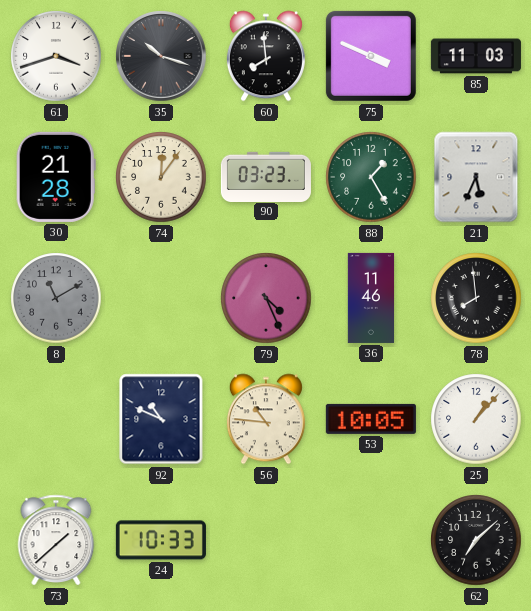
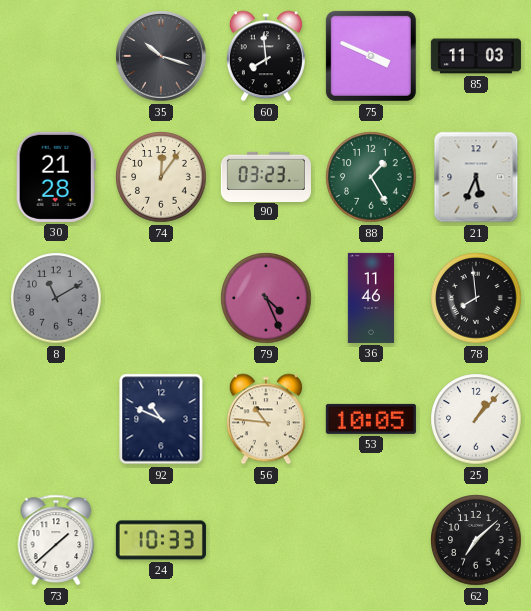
61: 3:42 -> none
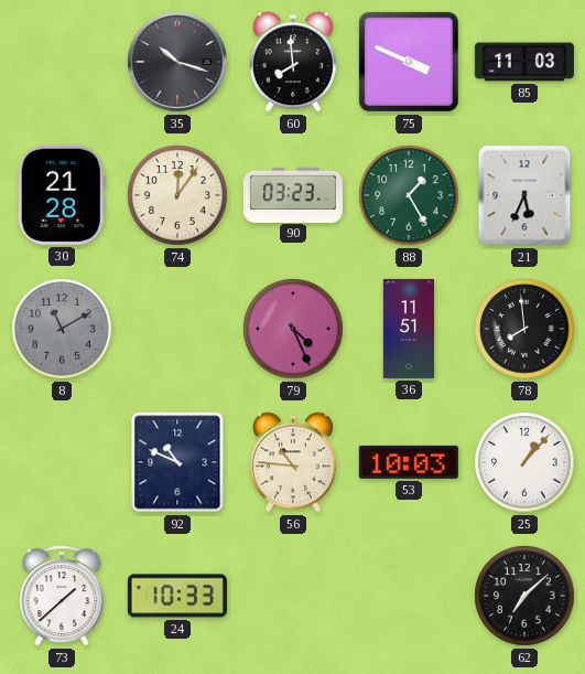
36: 11:46 -> 11:51
53: 10:05 -> 10:03
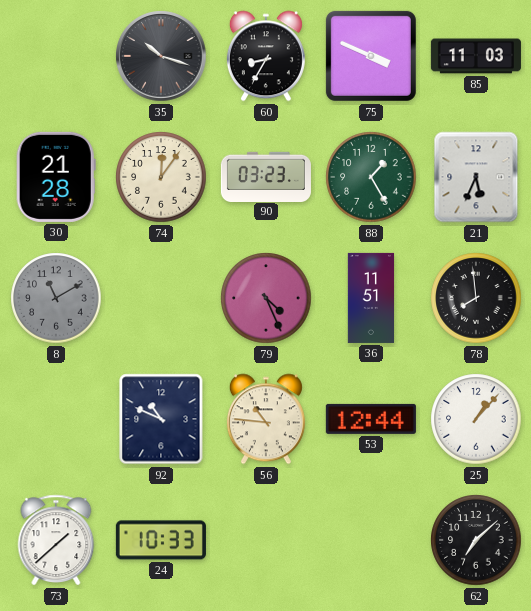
60: 7:59 -> 8:35
53: 10:03 -> 12:44
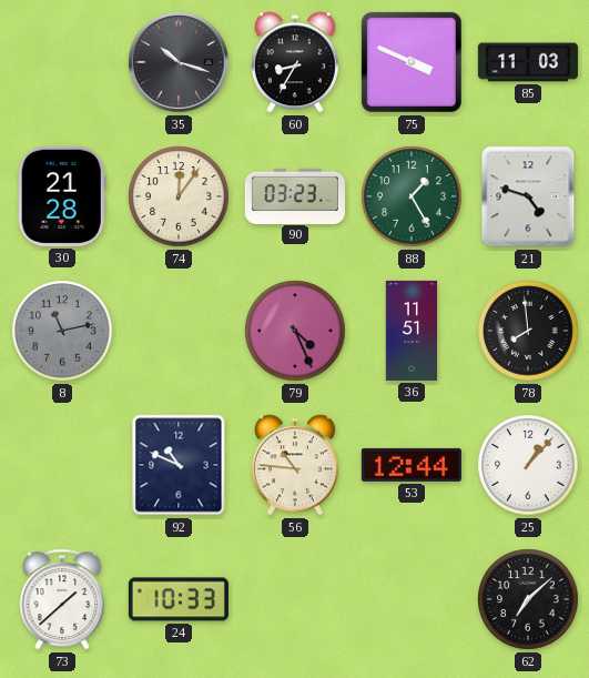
21: 5:34 -> 4:48
8: 11:10 -> 11:13
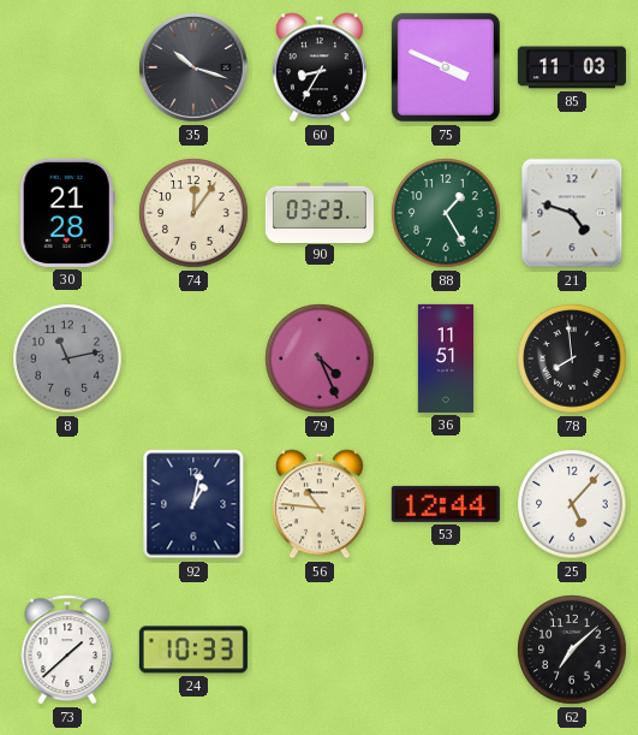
92: 10:49 -> 1:02
25: 1:07 -> 5:07
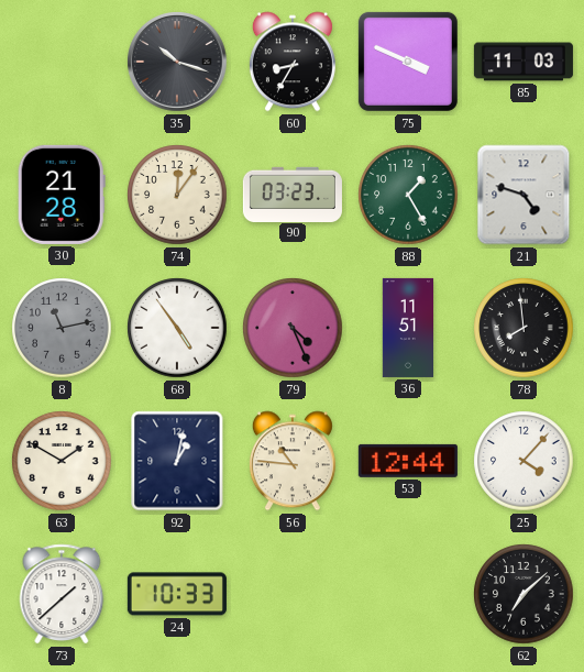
68: none -> 4:54
63: none -> 1:50
25: 5:07 -> 4:07
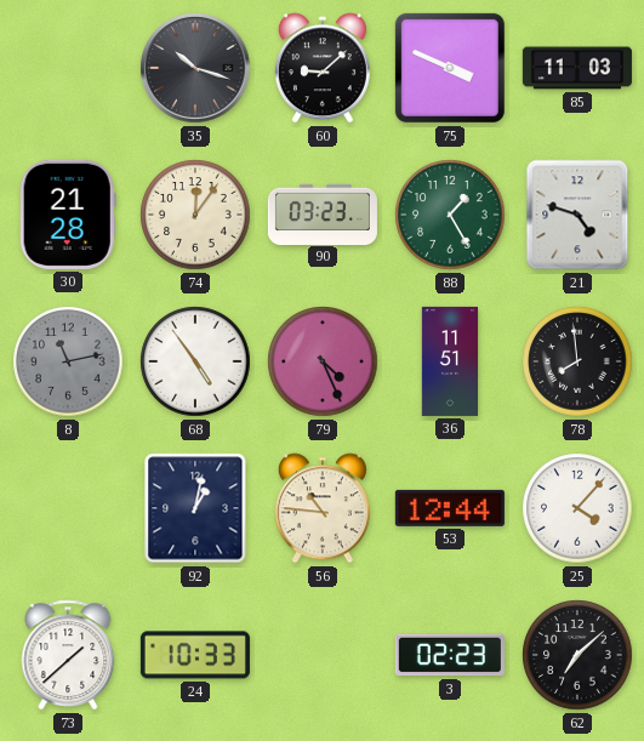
60: 8:35 -> 9:08
63: 1:50 -> none
3: none -> 02:23
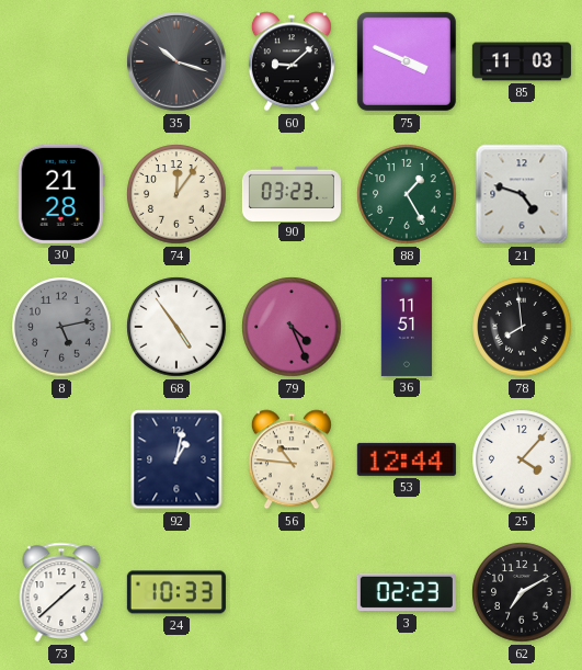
8: 11:13 -> 5:13
62: 7:08 -> 7:10
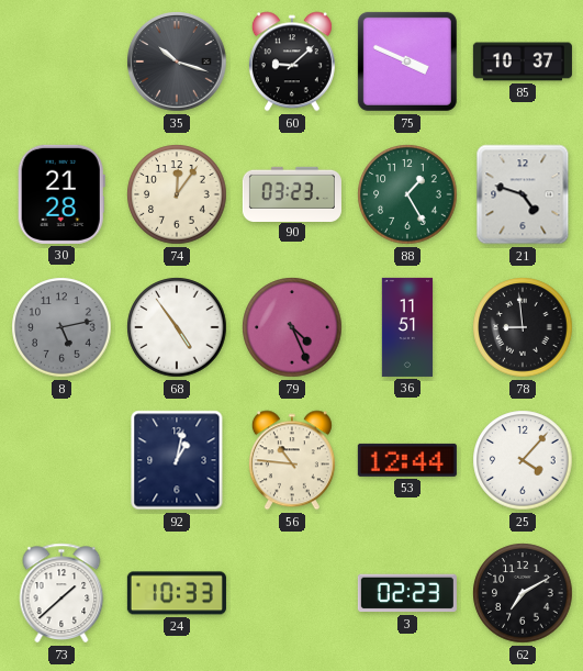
85: 11:03 -> 10:37
78: 7:59 -> 8:59
